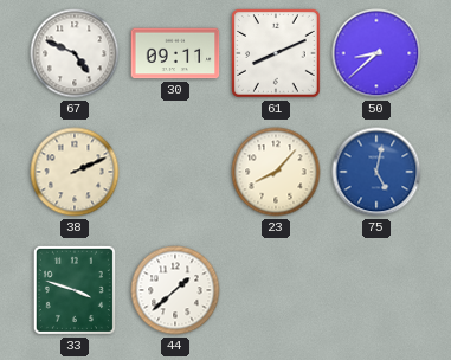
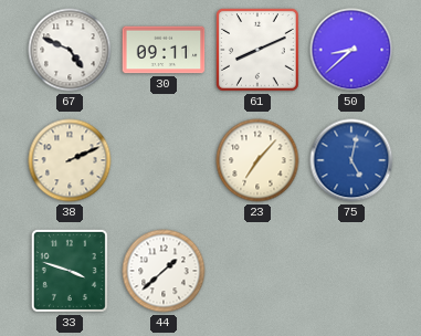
23: 8:07 -> 7:07
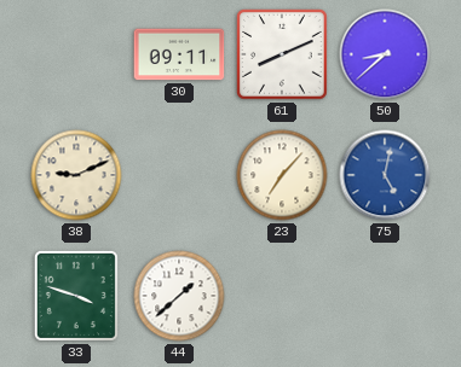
67: 4:49 -> none
38: 2:11 -> 9:11
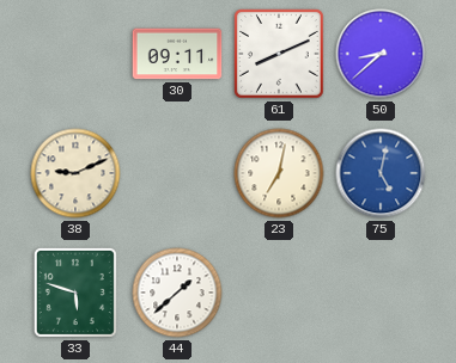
23: 7:07 -> 7:02
33: 3:48 -> 5:48
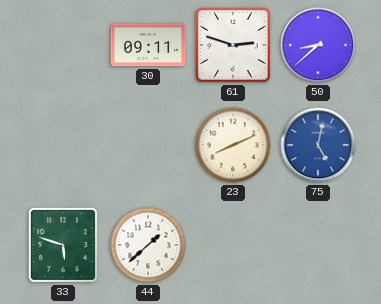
61: 8:11 -> 2:48
38: 9:11 -> none
23: 7:02 -> 8:11
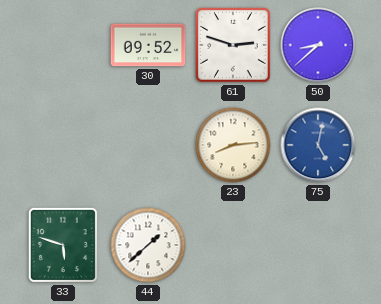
30: 09:11 -> 09:52
23: 8:11 -> 8:14
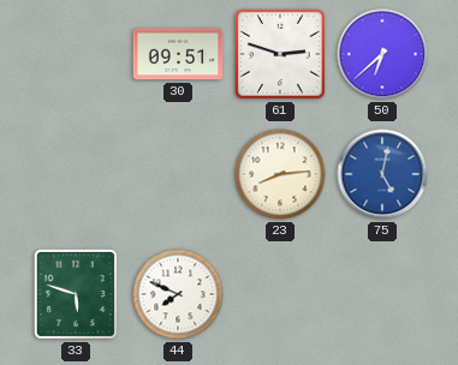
30: 09:52 -> 09:51
50: 8:38 -> 6:38
44: 1:38 -> 7:49
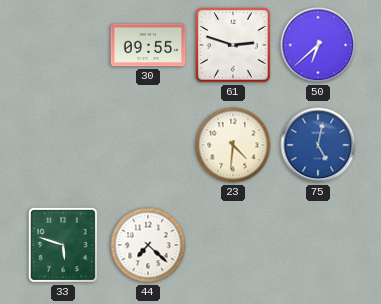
30: 09:51 -> 09:55
23: 8:14 -> 4:31
44: 7:49 -> 7:22
